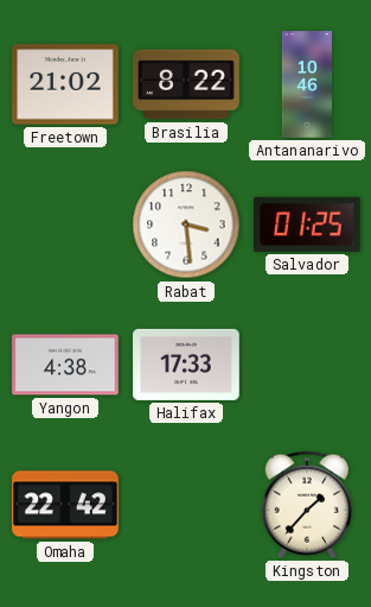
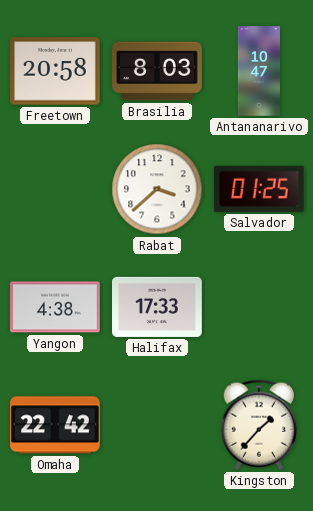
Freetown: 21:02 -> 20:58
Brasilia: 8:22 -> 8:03
Antananarivo: 10:46 -> 10:47
Rabat: 3:29 -> 3:38
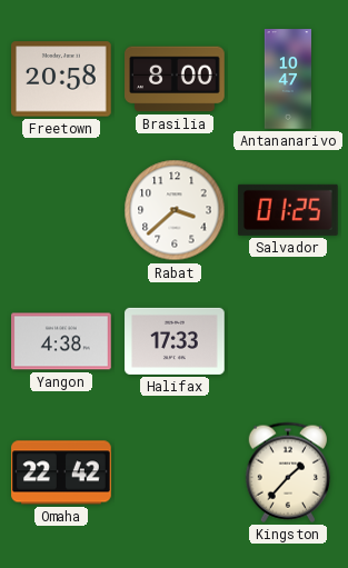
Brasilia: 8:03 -> 8:00
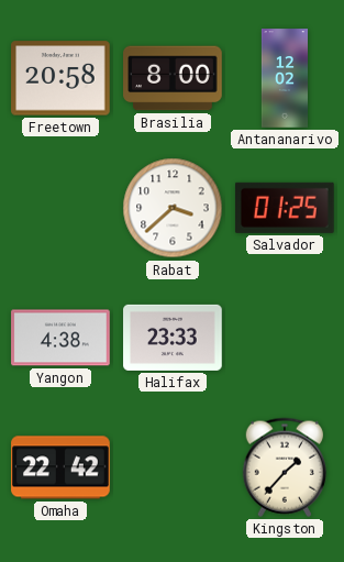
Antananarivo: 10:47 -> 12:02
Halifax: 17:33 -> 23:33
